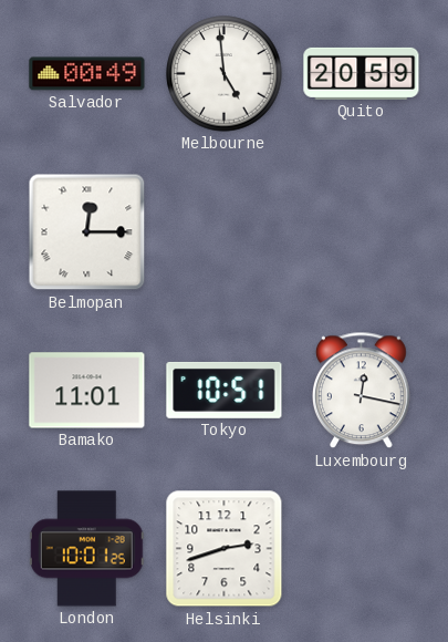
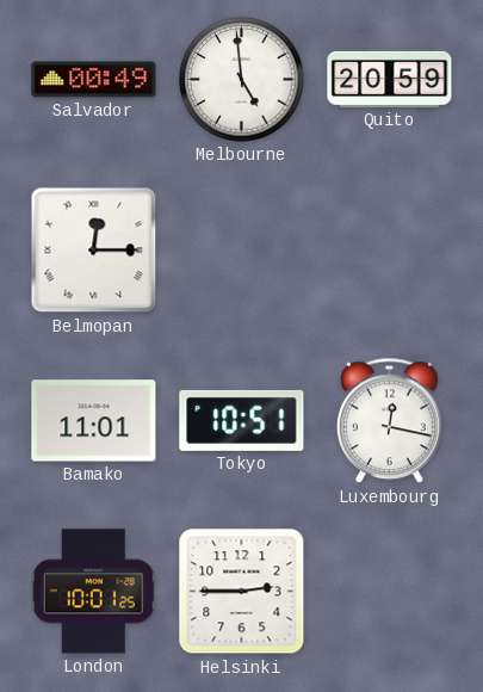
Helsinki: 2:42 -> 2:45
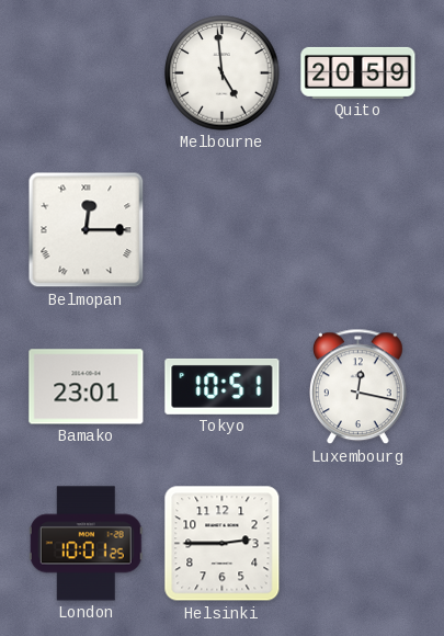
Salvador: 00:49 -> none
Bamako: 11:01 -> 23:01
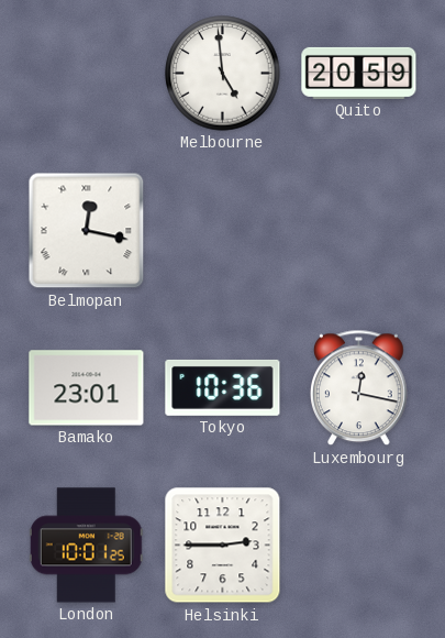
Belmopan: 12:15 -> 12:17
Tokyo: 10:51 -> 10:36
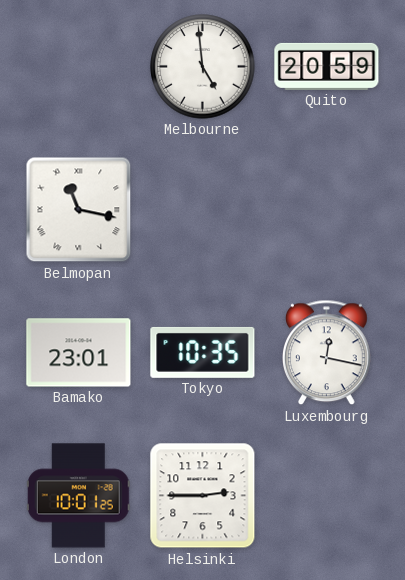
Belmopan: 12:17 -> 11:17
Tokyo: 10:36 -> 10:35
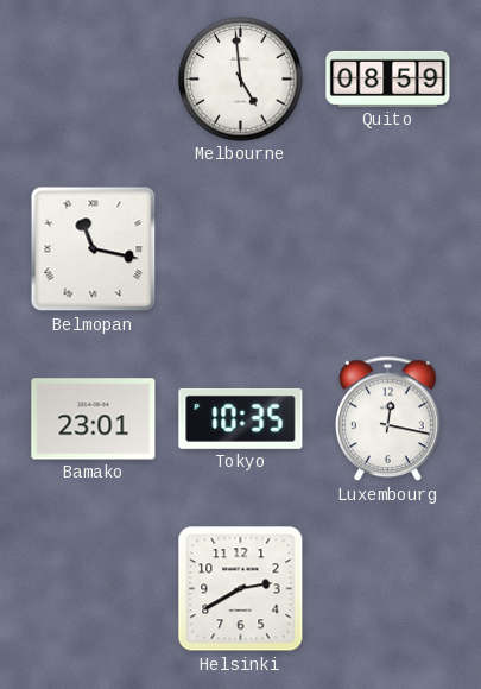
Quito: 20:59 -> 08:59
London: 10:01 -> none
Helsinki: 2:45 -> 2:40
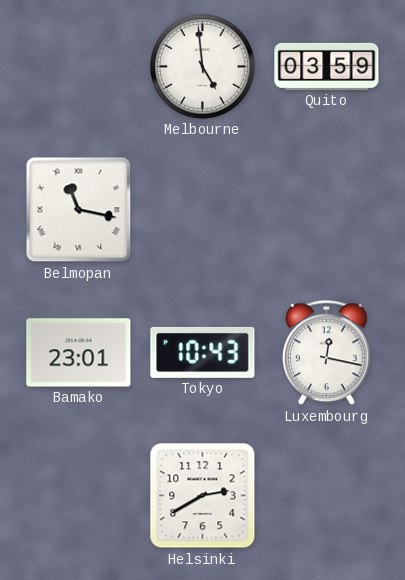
Quito: 08:59 -> 03:59
Tokyo: 10:35 -> 10:43
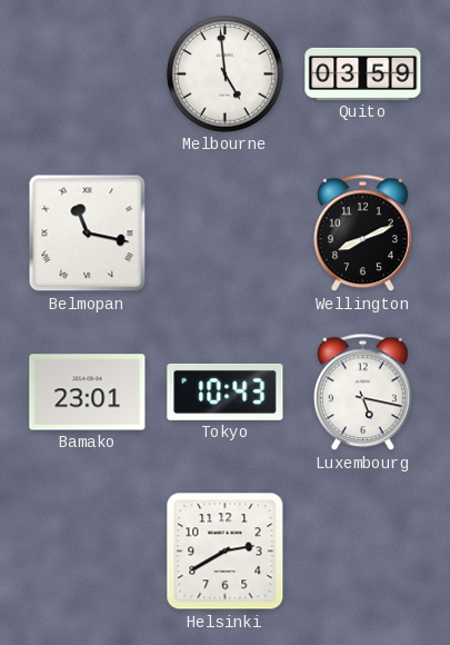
Wellington: none -> 8:11
Luxembourg: 12:17 -> 5:17
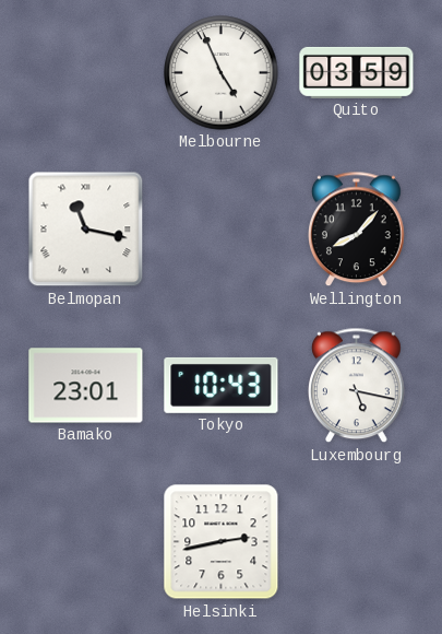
Melbourne: 4:59 -> 4:56
Wellington: 8:11 -> 8:07
Helsinki: 2:40 -> 2:43
